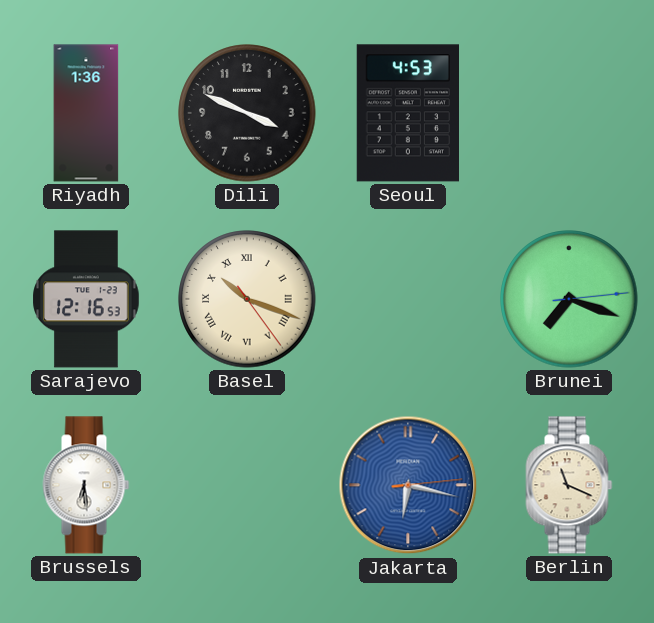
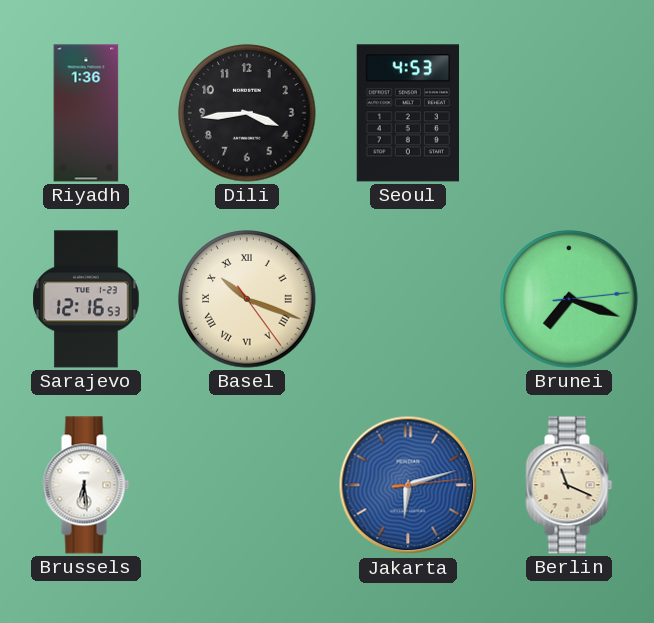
Dili: 3:49 -> 3:44
Jakarta: 6:17 -> 6:12
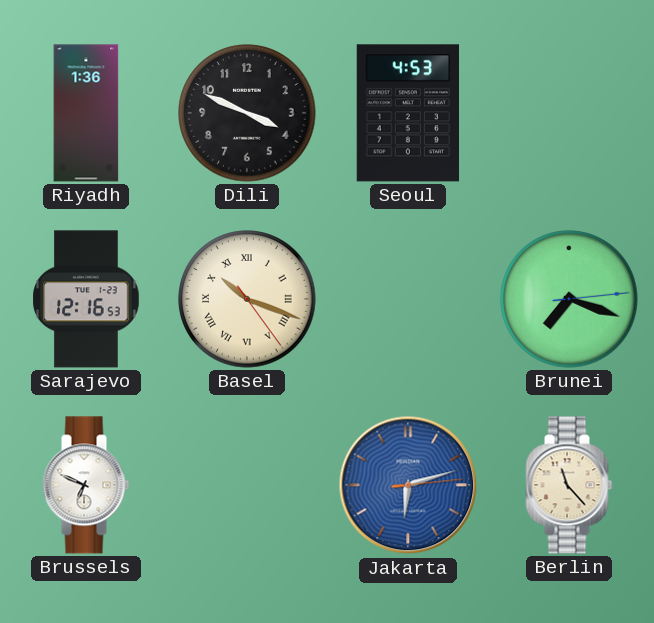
Dili: 3:44 -> 3:49
Brussels: 6:29 -> 6:49
Berlin: 11:19 -> 11:23
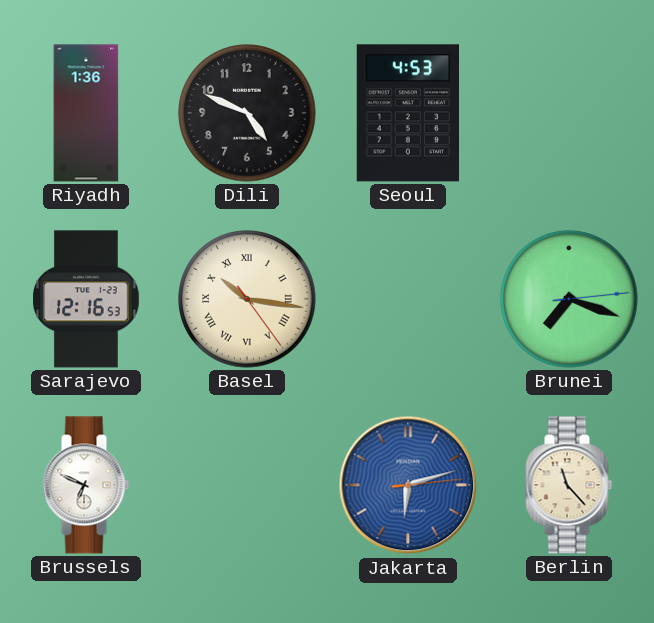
Dili: 3:49 -> 4:49
Basel: 10:18 -> 10:16
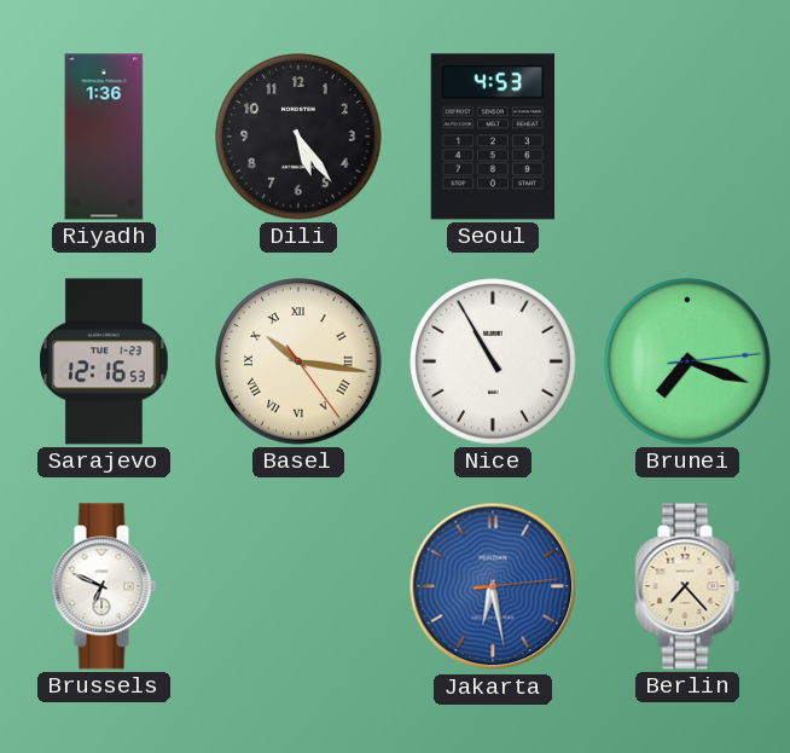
Dili: 4:49 -> 5:24
Nice: none -> 10:55
Jakarta: 6:12 -> 6:28
Berlin: 11:23 -> 7:23
